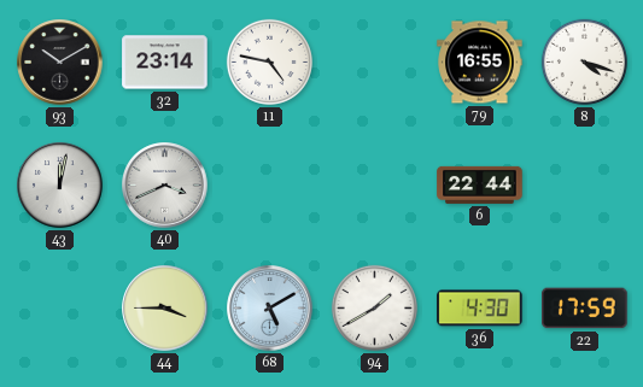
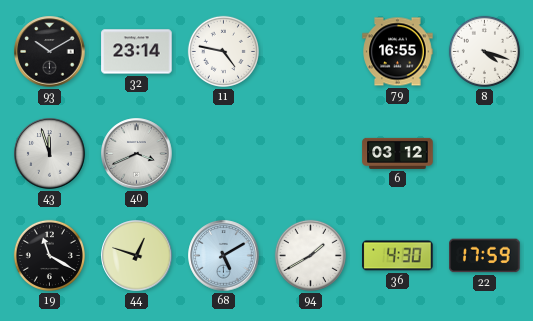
43: 12:02 -> 11:57
6: 22:44 -> 03:12
19: none -> 11:20
44: 3:45 -> 12:48
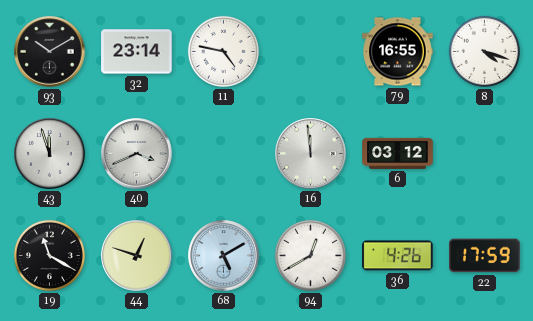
16: none -> 11:59
94: 1:40 -> 12:40
36: 4:30 -> 4:26
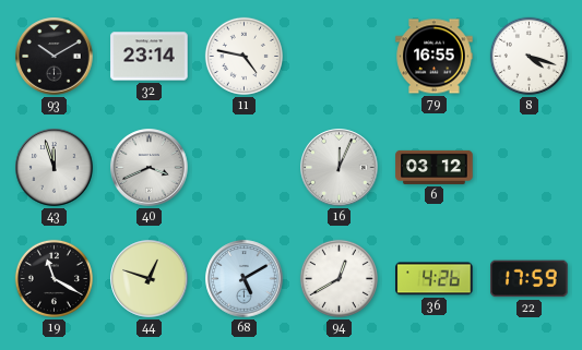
16: 11:59 -> 12:04
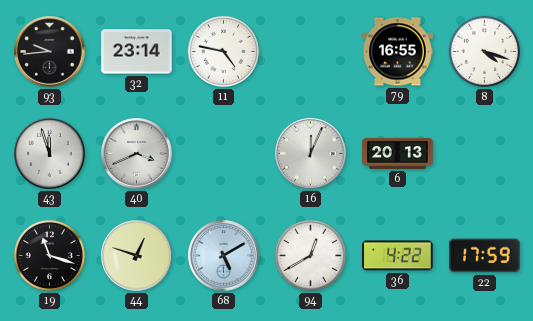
93: 10:10 -> 9:44
6: 03:12 -> 20:13
19: 11:20 -> 11:18
36: 4:26 -> 4:22
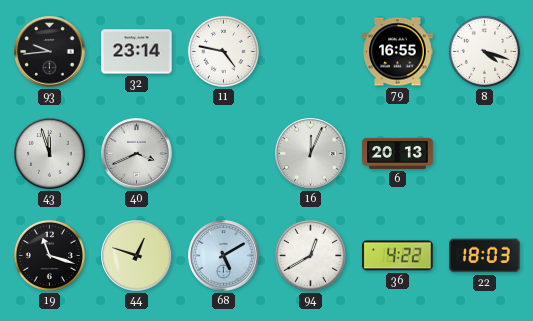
22: 17:59 -> 18:03
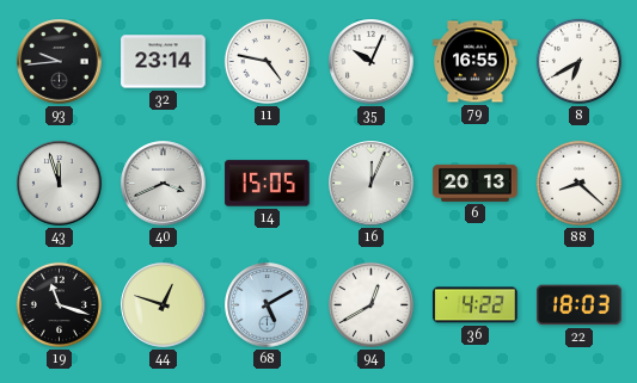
35: none -> 10:04
8: 4:18 -> 6:40
14: none -> 15:05
88: none -> 8:22
